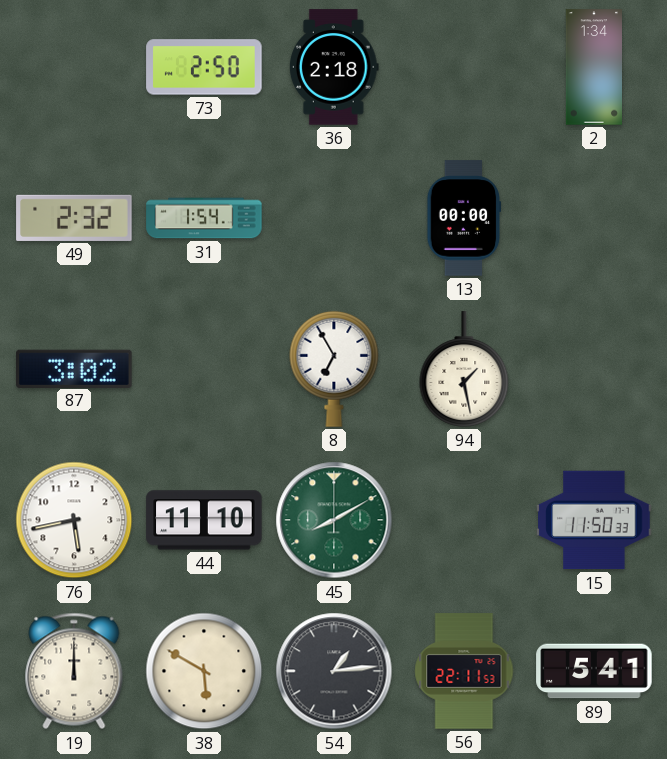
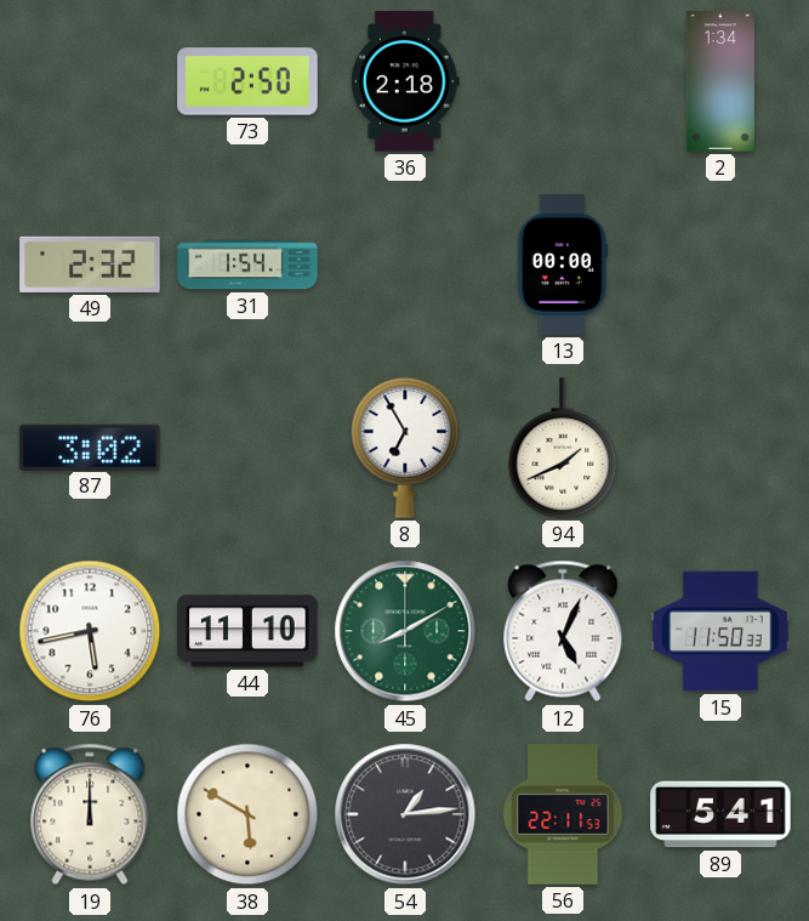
94: 1:28 -> 1:41
12: none -> 5:04
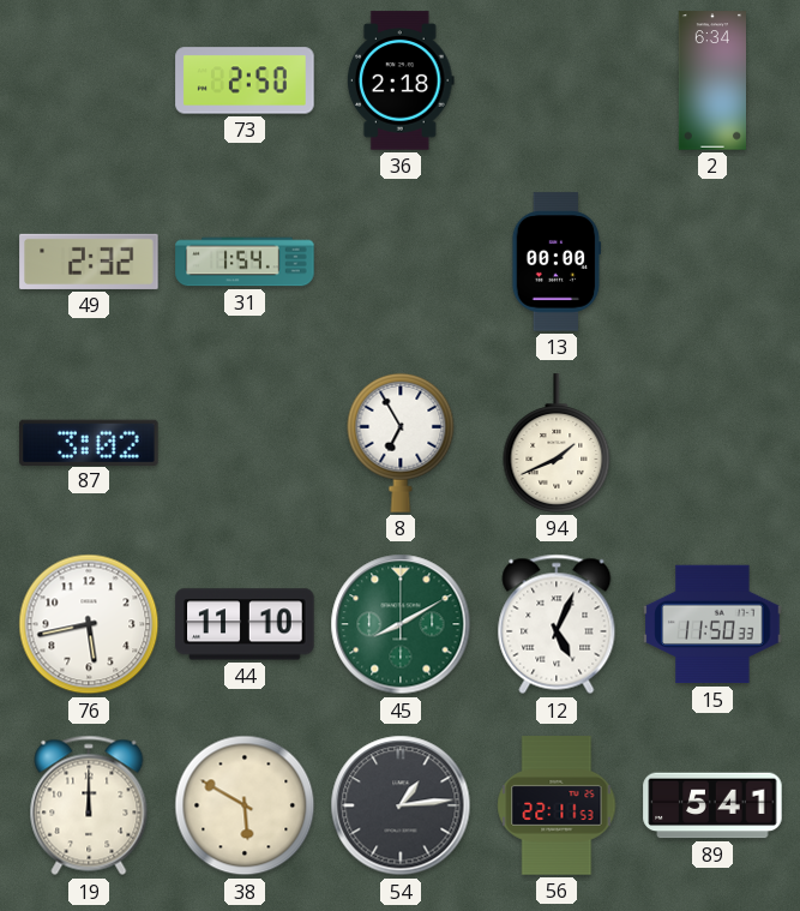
2: 1:34 -> 6:34
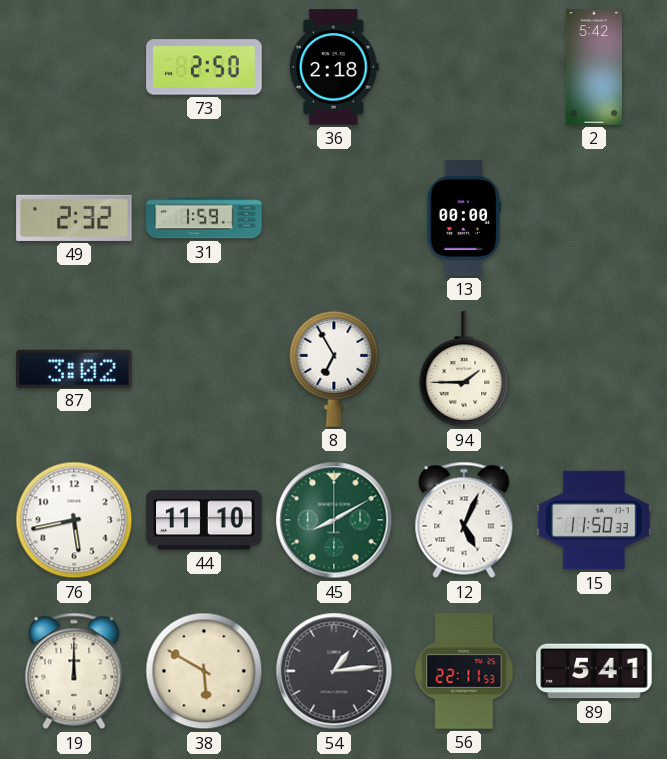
2: 6:34 -> 5:42
31: 1:54 -> 1:59
94: 1:41 -> 1:45
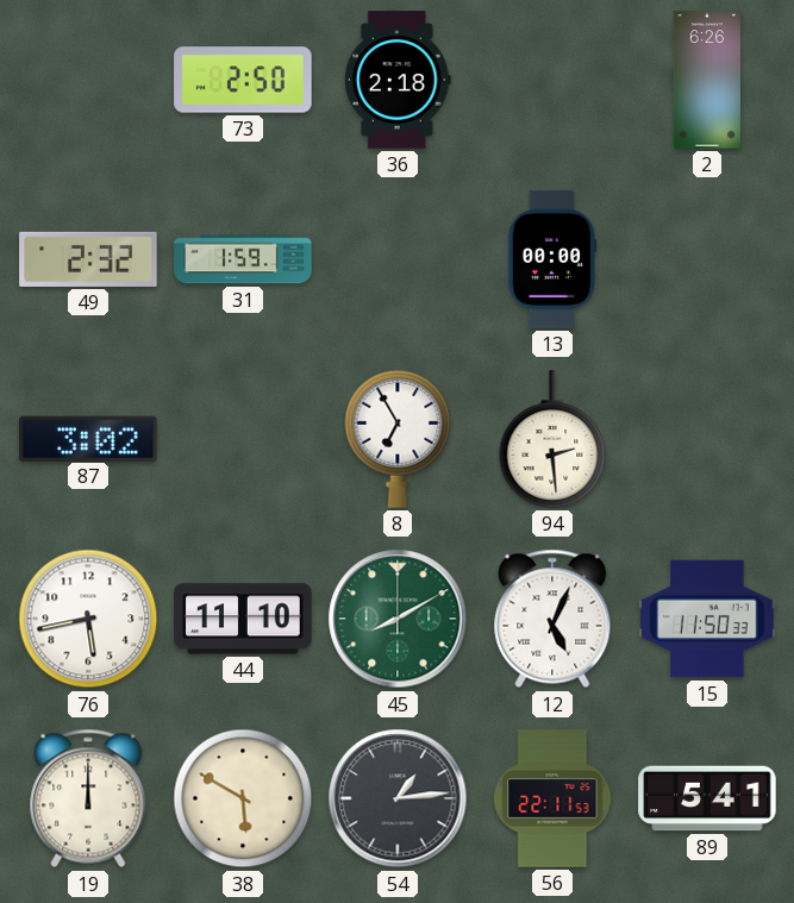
2: 5:42 -> 6:26
94: 1:45 -> 2:29
